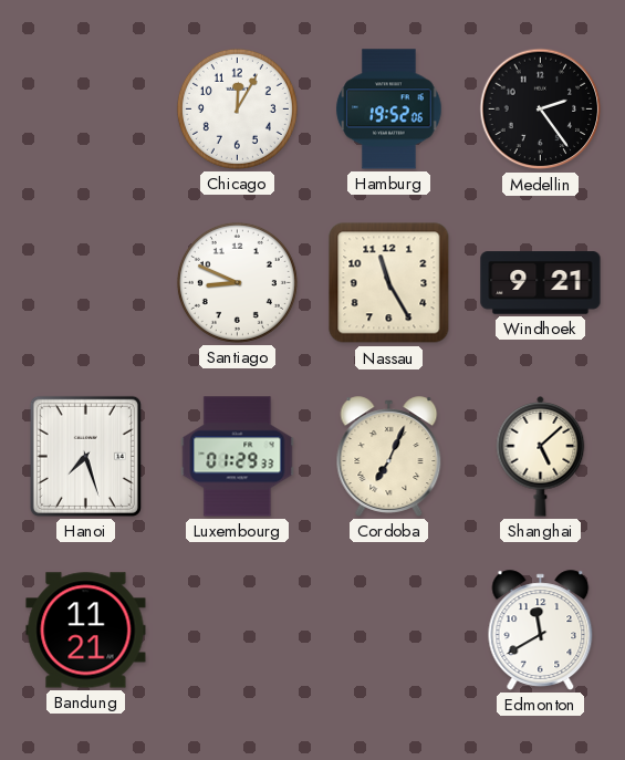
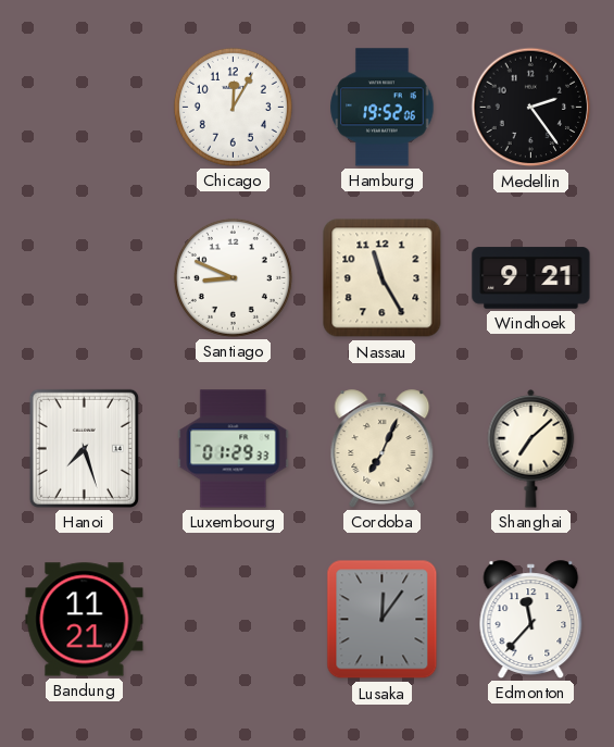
Shanghai: 5:08 -> 7:08
Lusaka: none -> 12:06
Edmonton: 11:40 -> 11:37
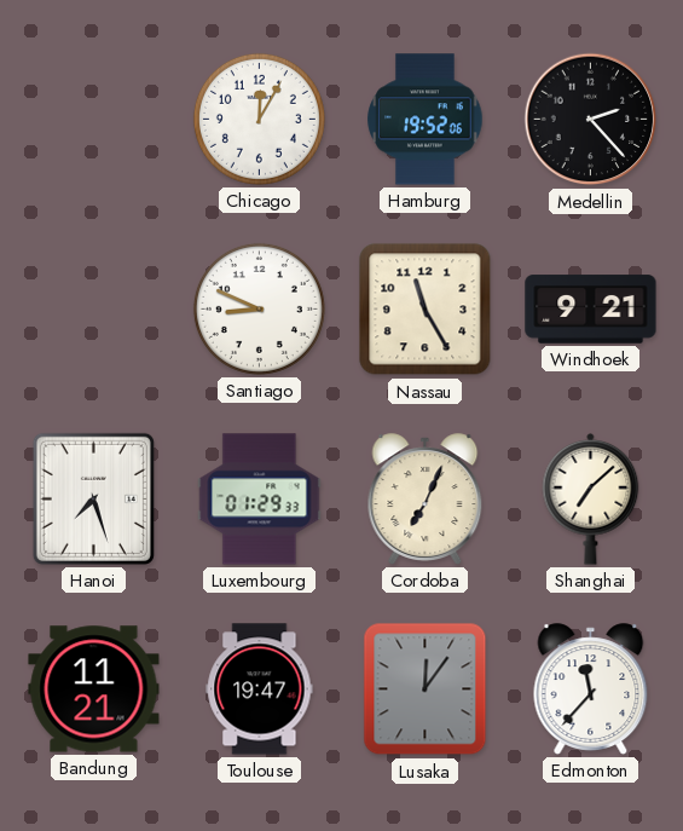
Medellin: 2:24 -> 2:23
Toulouse: none -> 19:47
